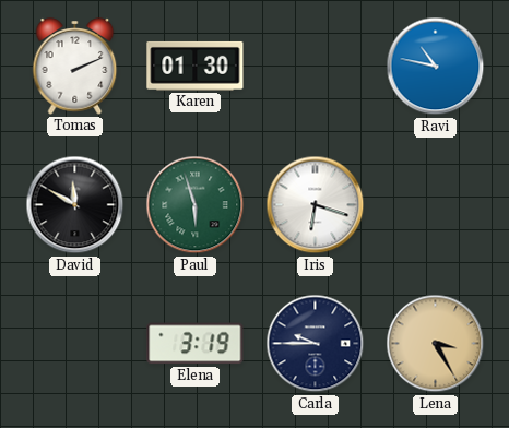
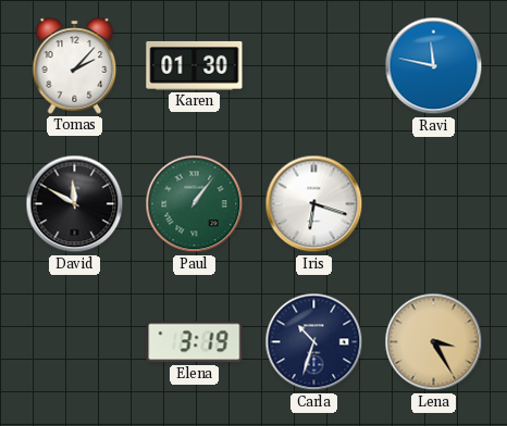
Tomas: 2:11 -> 2:07
Ravi: 10:47 -> 11:47
Paul: 5:57 -> 1:06
Carla: 9:45 -> 10:33
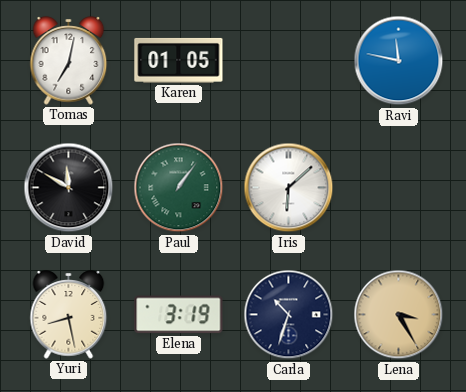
Tomas: 2:07 -> 7:02
Karen: 01:30 -> 01:05
Iris: 6:18 -> 6:08
Yuri: none -> 8:28
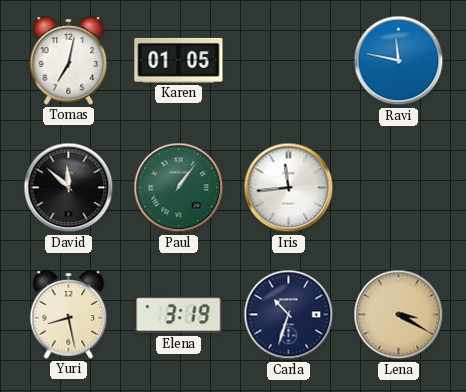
David: 11:50 -> 11:52
Iris: 6:08 -> 11:44
Lena: 3:25 -> 3:20
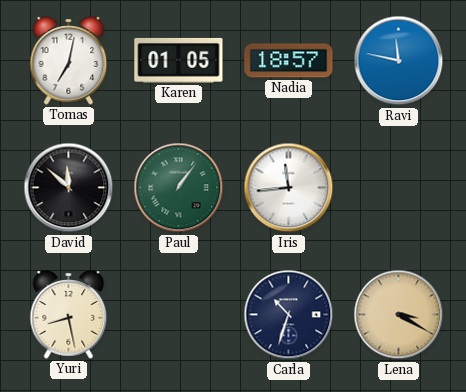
Nadia: none -> 18:57
Elena: 3:19 -> none
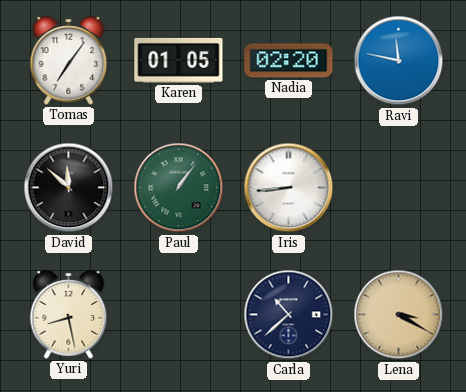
Tomas: 7:02 -> 7:06
Nadia: 18:57 -> 02:20
Iris: 11:44 -> 8:44
Carla: 10:33 -> 10:38
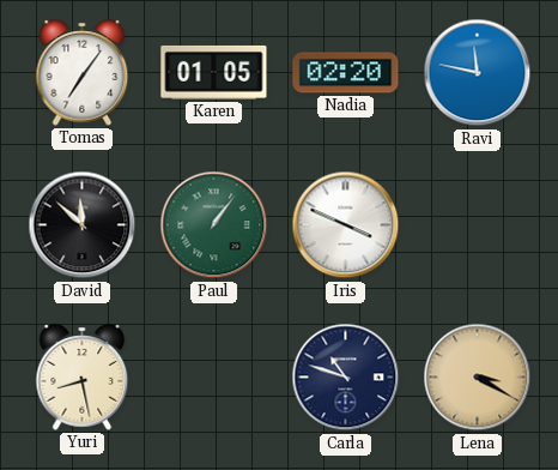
Iris: 8:44 -> 3:49
Carla: 10:38 -> 10:48
